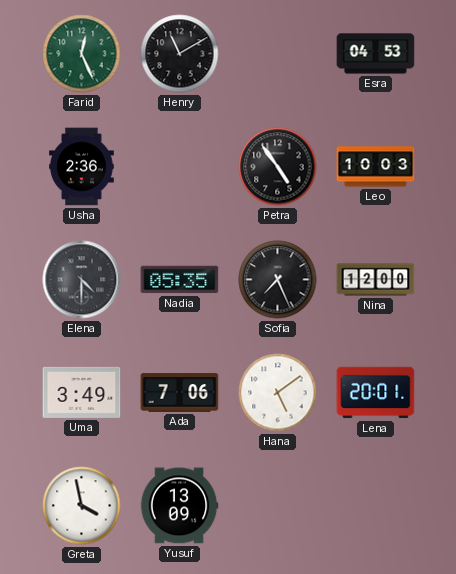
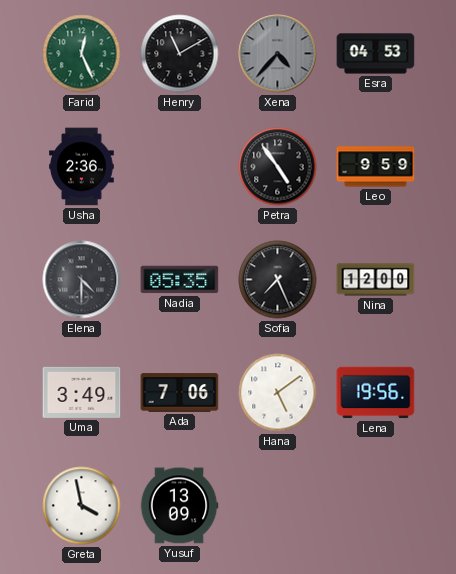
Xena: none -> 4:37
Leo: 10:03 -> 9:59
Lena: 20:01 -> 19:56
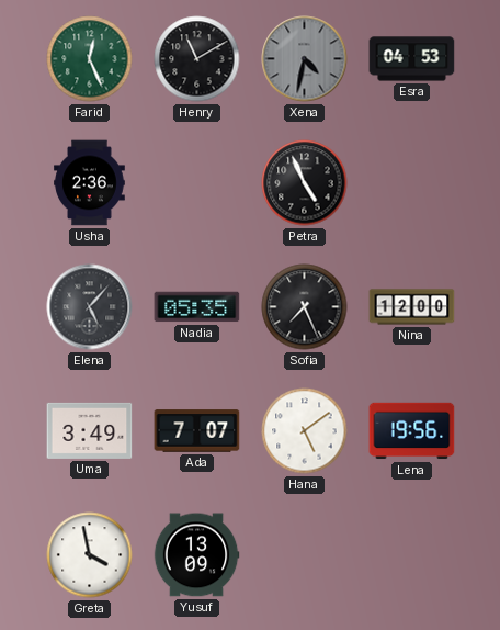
Xena: 4:37 -> 4:32
Petra: 4:54 -> 4:56
Leo: 9:59 -> none
Elena: 4:30 -> 5:07
Ada: 7:06 -> 7:07
